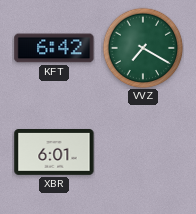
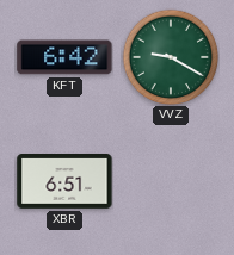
VVZ: 7:20 -> 9:20
XBR: 6:01 -> 6:51
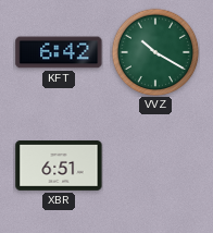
VVZ: 9:20 -> 10:20
